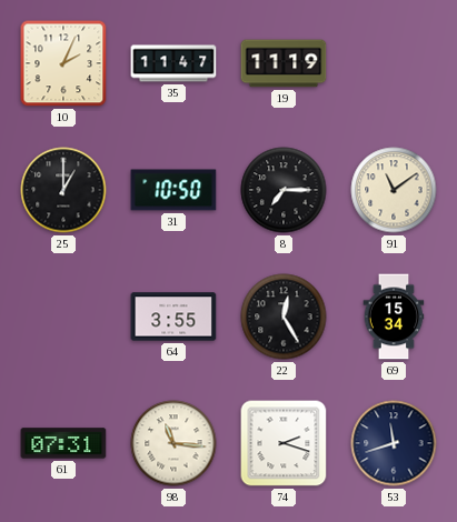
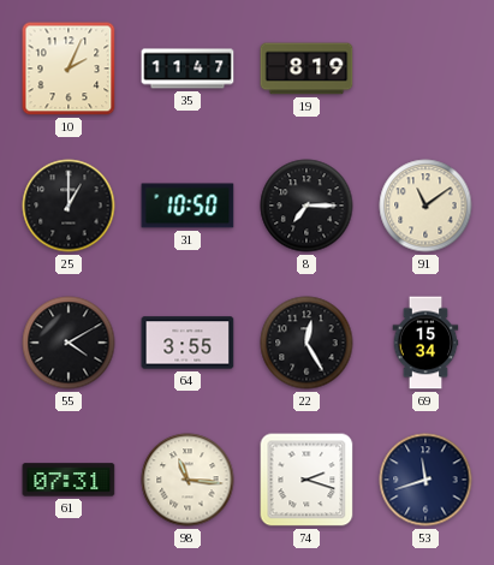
19: 11:19 -> 8:19
55: none -> 4:10
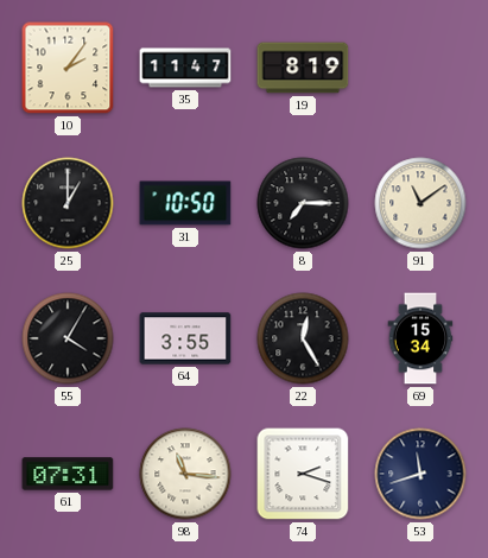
10: 2:04 -> 2:06
55: 4:10 -> 4:05
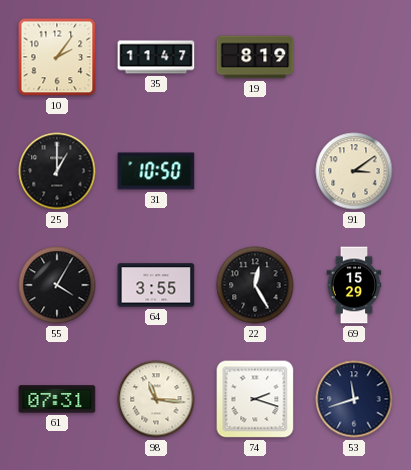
8: 7:15 -> none
91: 11:09 -> 3:09
69: 15:34 -> 15:29
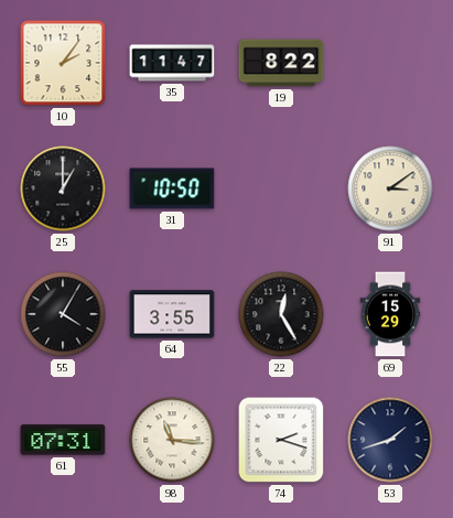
19: 8:19 -> 8:22
53: 11:42 -> 1:42
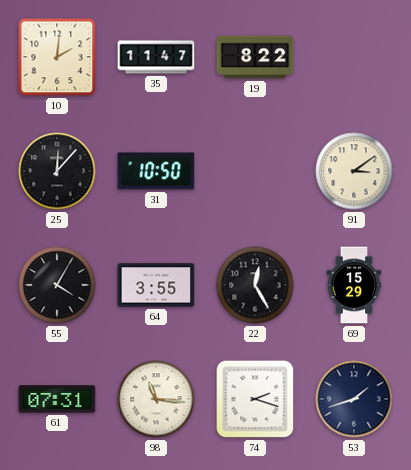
10: 2:06 -> 2:01
25: 1:00 -> 12:07
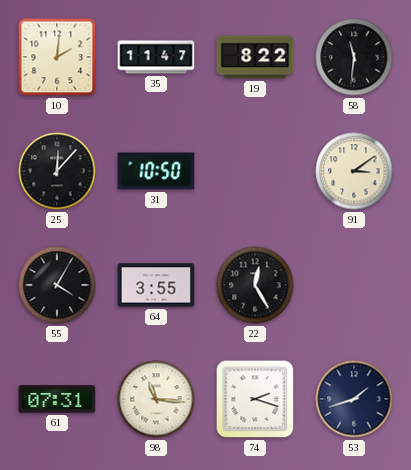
58: none -> 11:31
69: 15:29 -> none
